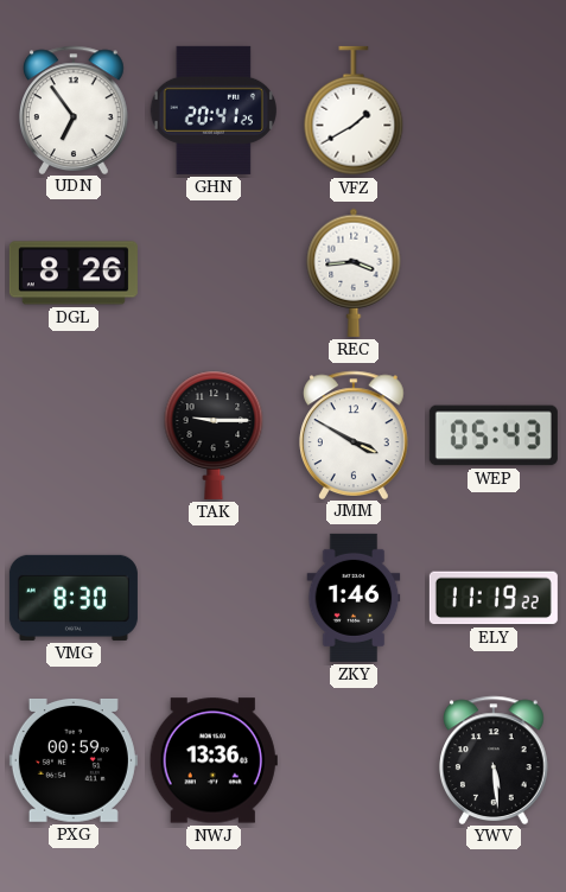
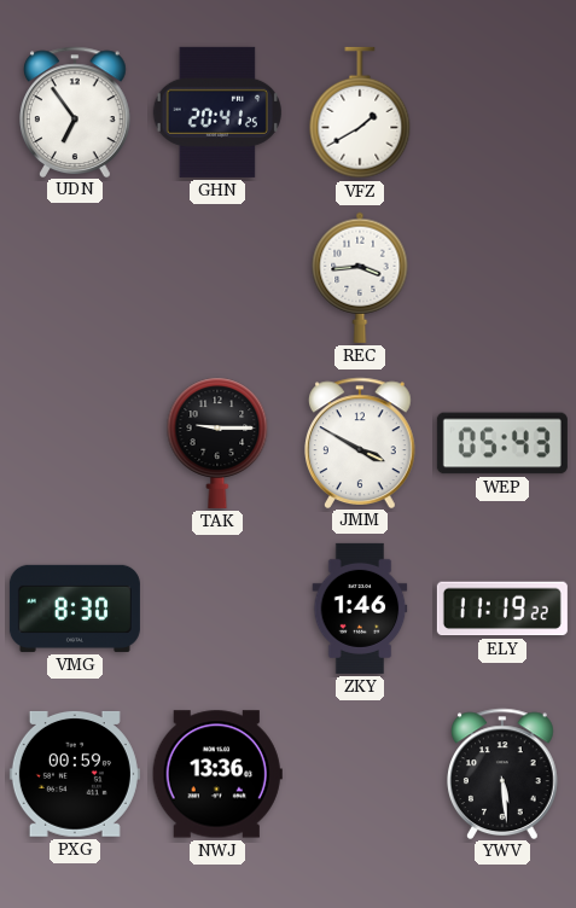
DGL: 8:26 -> none
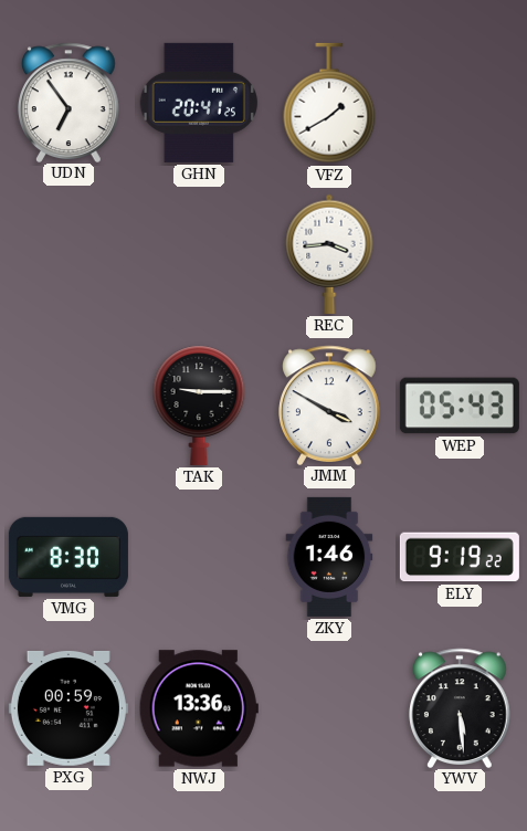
ELY: 11:19 -> 9:19
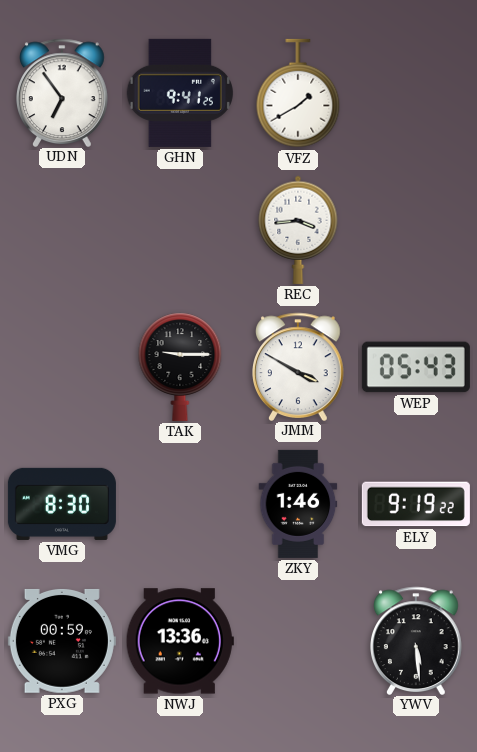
GHN: 20:41 -> 9:41
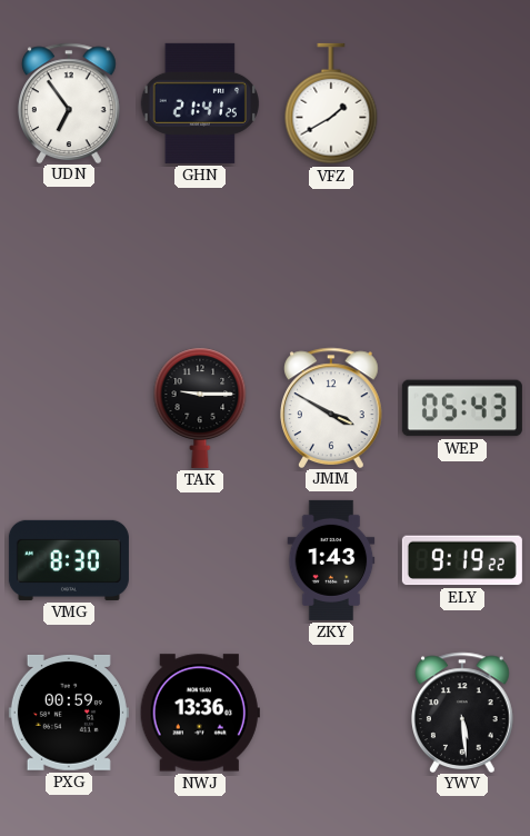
GHN: 9:41 -> 21:41
REC: 3:44 -> none
ZKY: 1:46 -> 1:43
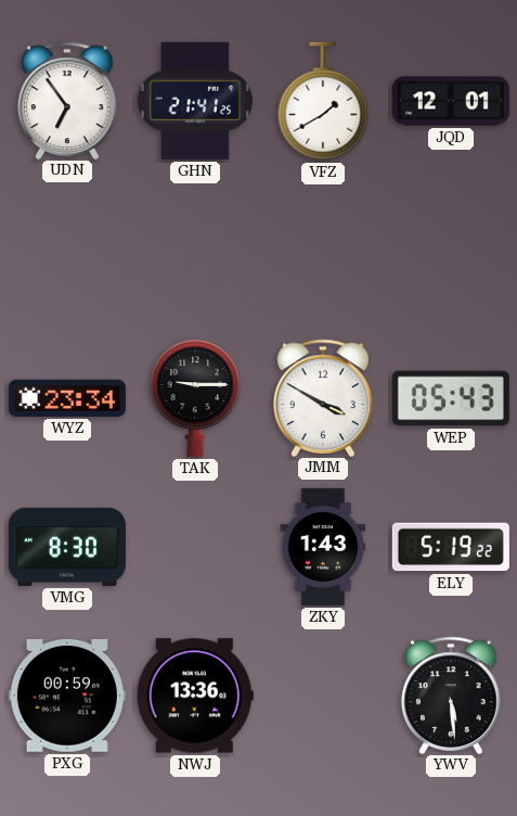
JQD: none -> 12:01
WYZ: none -> 23:34
ELY: 9:19 -> 5:19
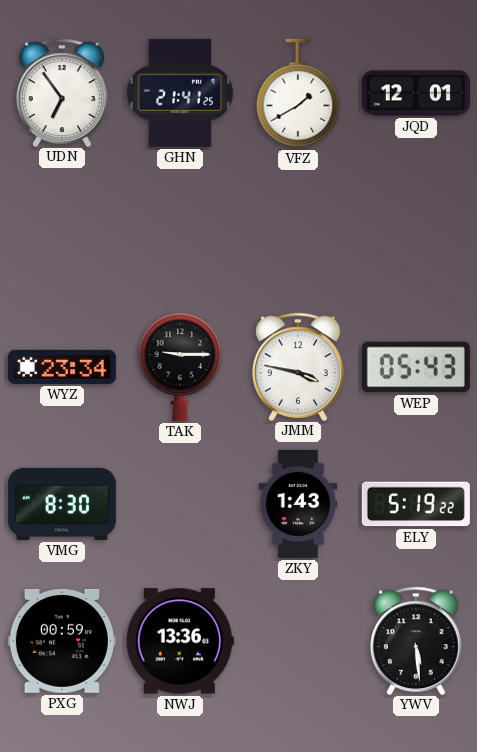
JMM: 3:50 -> 3:47
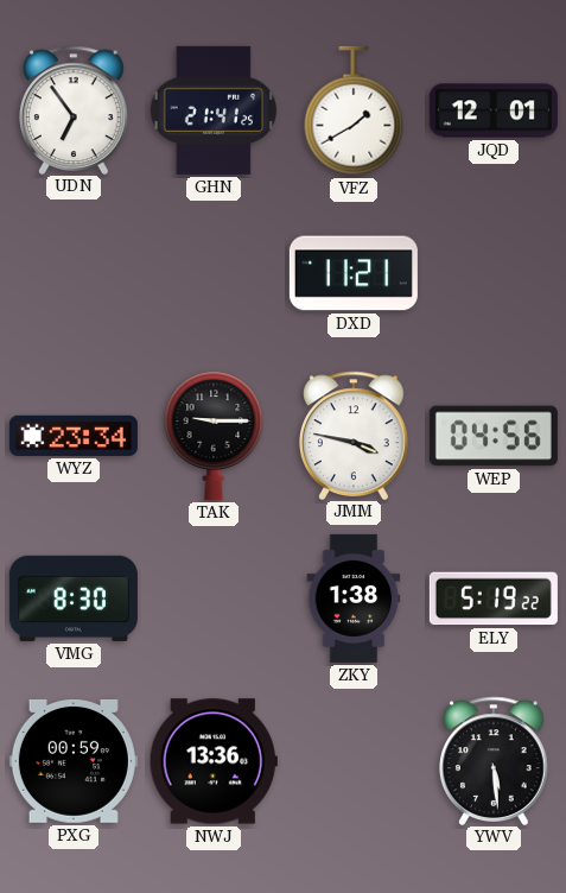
DXD: none -> 11:21
WEP: 05:43 -> 04:56
ZKY: 1:43 -> 1:38
